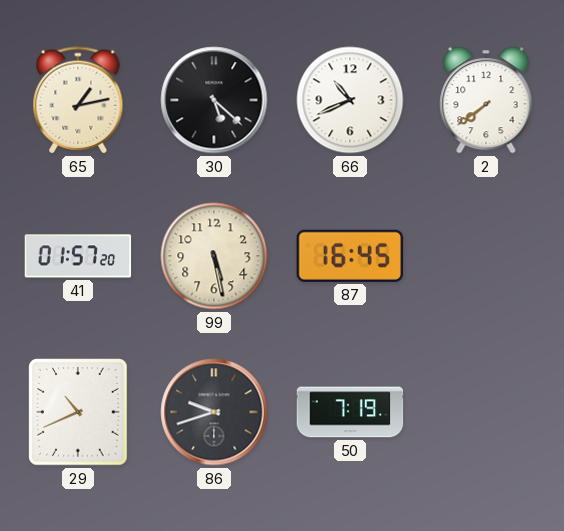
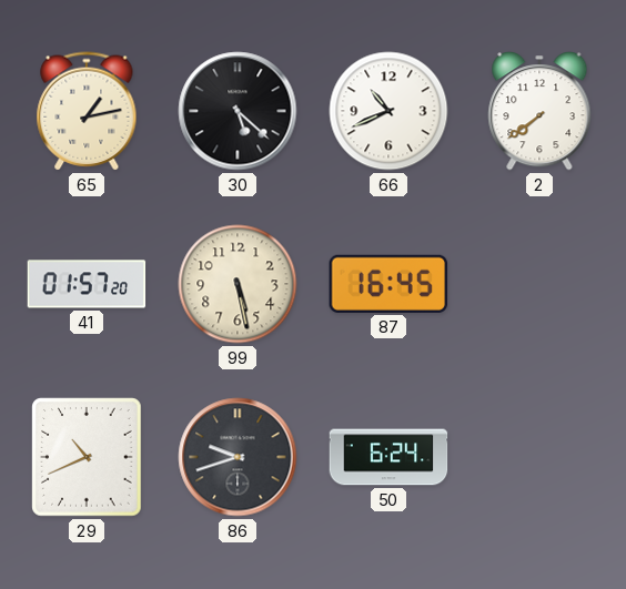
50: 7:19 -> 6:24
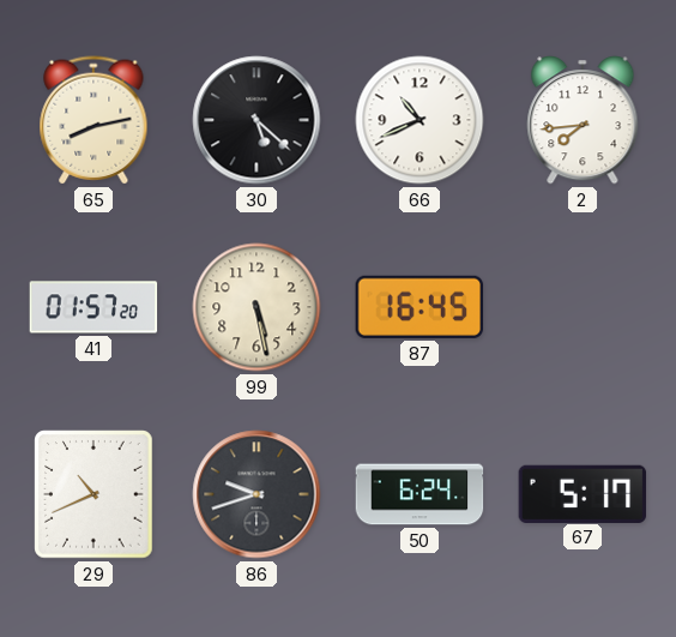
65: 1:13 -> 8:13
2: 7:39 -> 7:44
67: none -> 5:17
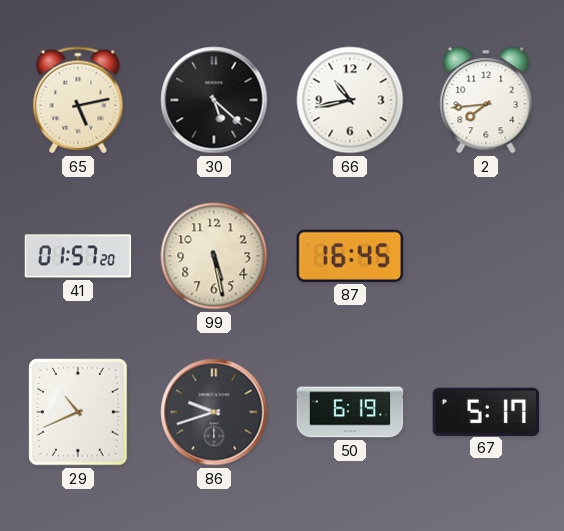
65: 8:13 -> 5:13
66: 10:41 -> 10:43
50: 6:24 -> 6:19
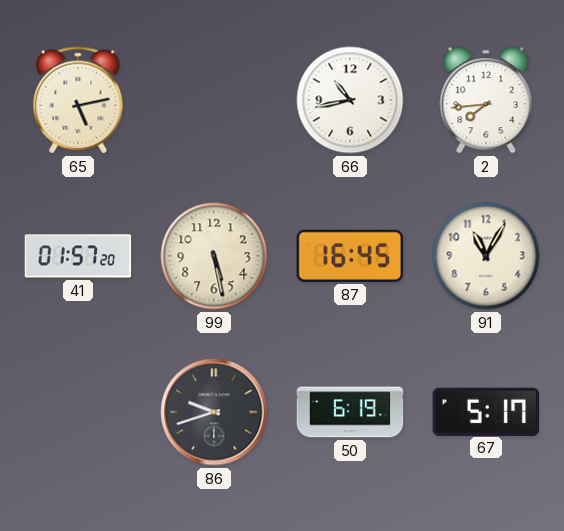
30: 5:22 -> none
91: none -> 11:05
29: 10:41 -> none
